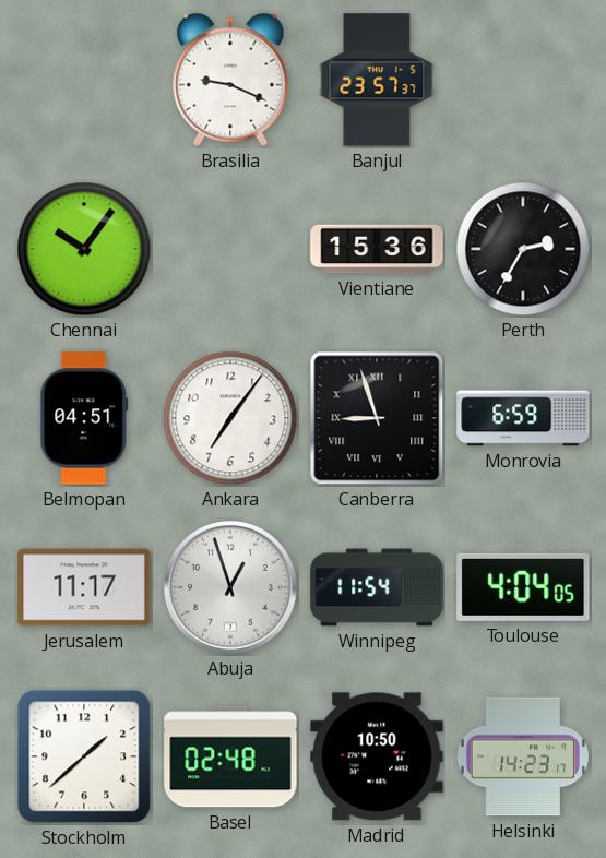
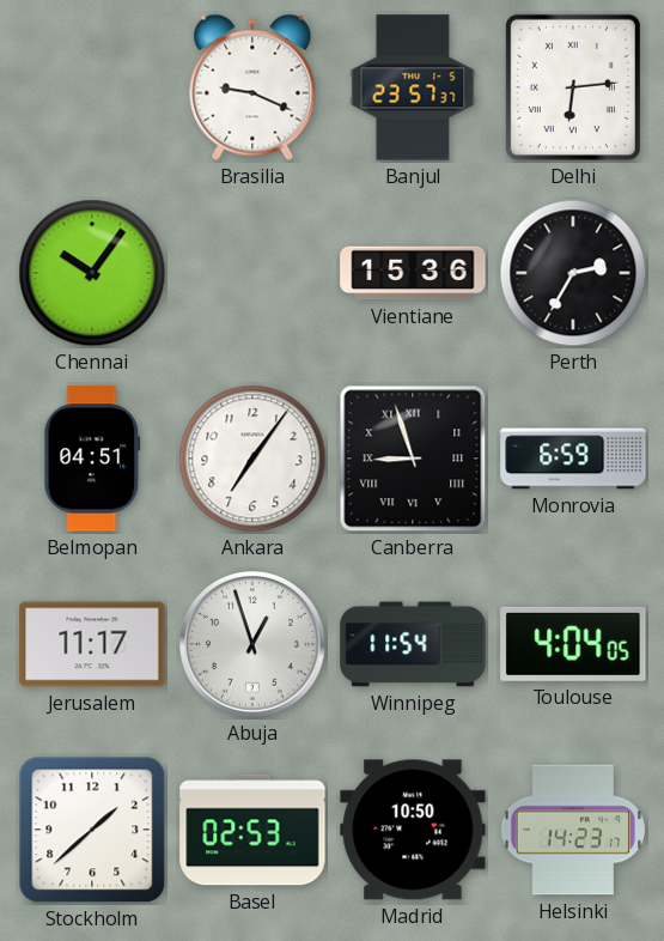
Delhi: none -> 6:14
Basel: 02:48 -> 02:53
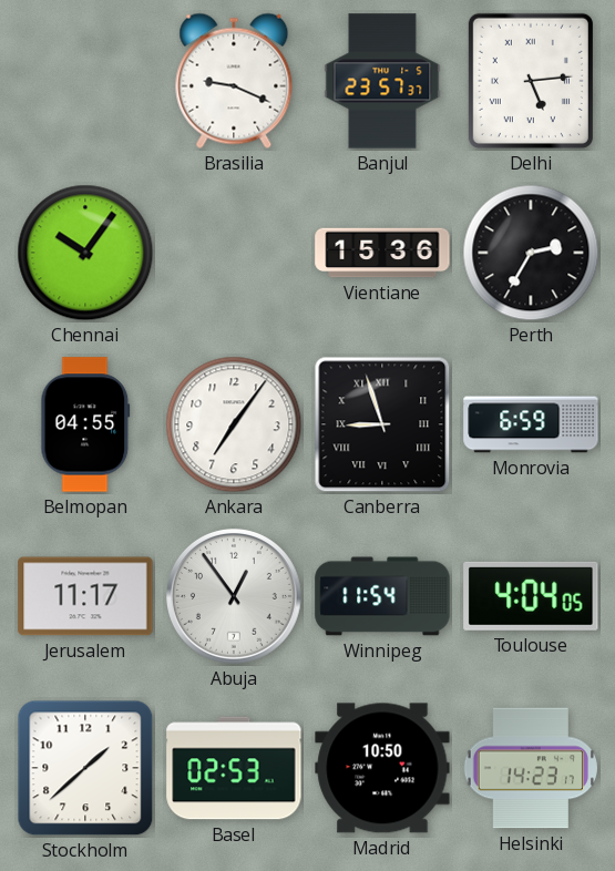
Delhi: 6:14 -> 5:14
Belmopan: 04:51 -> 04:55
Abuja: 12:57 -> 12:54
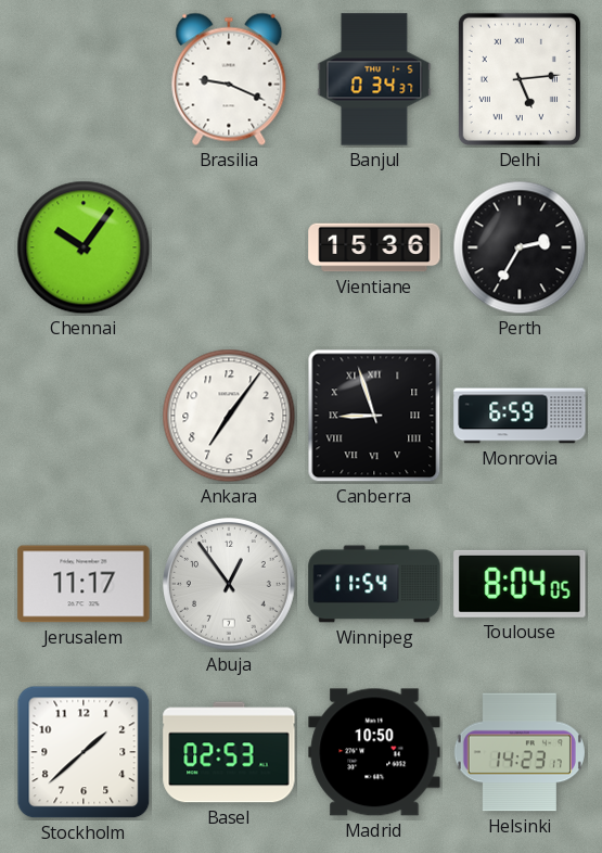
Banjul: 23:57 -> 0:34
Belmopan: 04:55 -> none
Toulouse: 4:04 -> 8:04
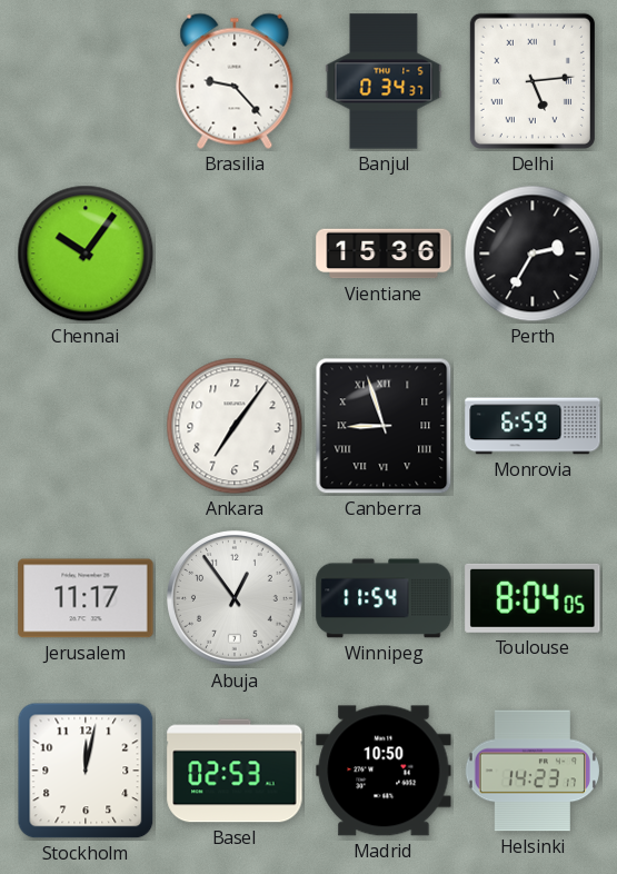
Brasilia: 9:19 -> 9:23
Stockholm: 1:38 -> 12:02
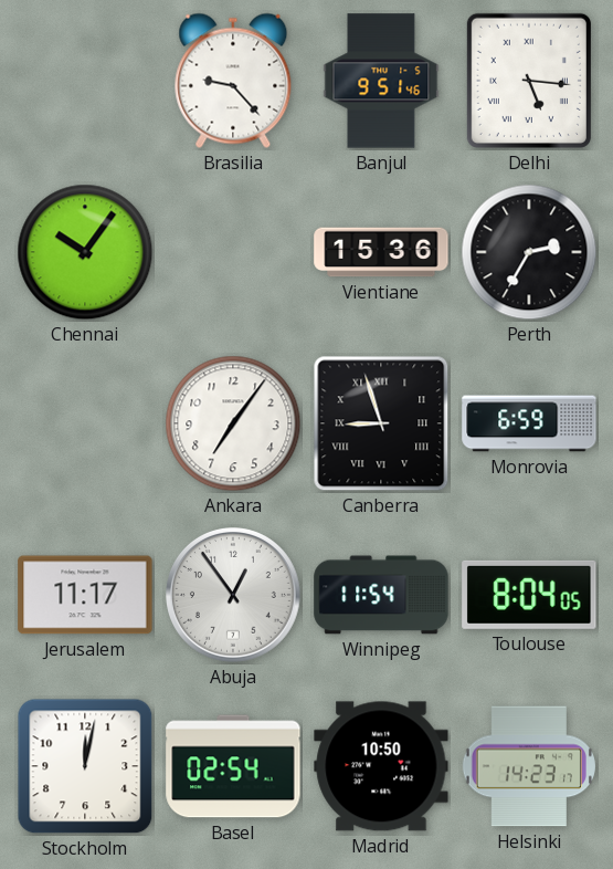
Banjul: 0:34 -> 9:51
Delhi: 5:14 -> 5:16
Basel: 02:53 -> 02:54
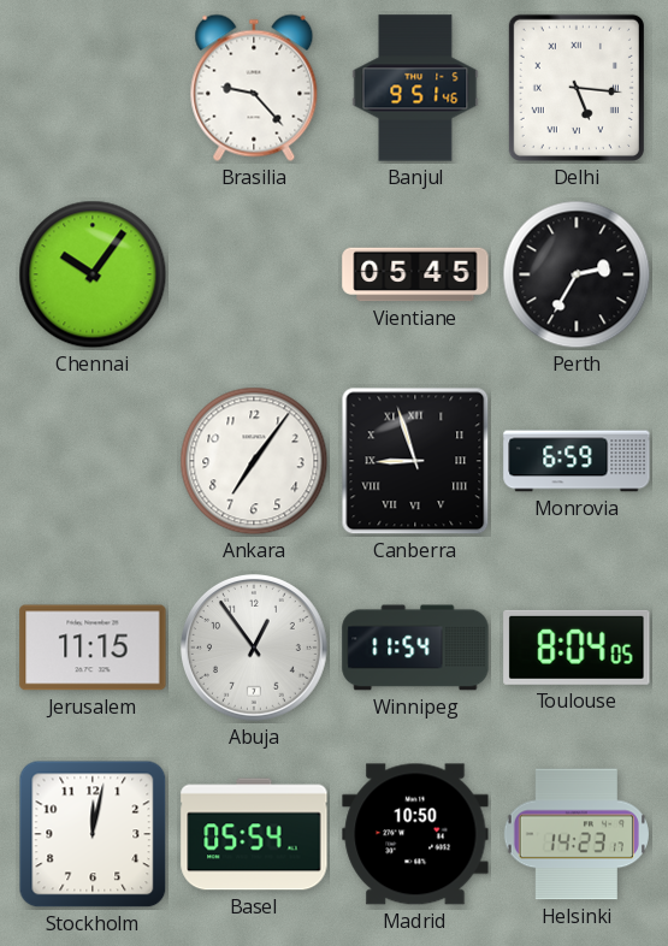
Vientiane: 15:36 -> 05:45
Jerusalem: 11:17 -> 11:15
Basel: 02:54 -> 05:54
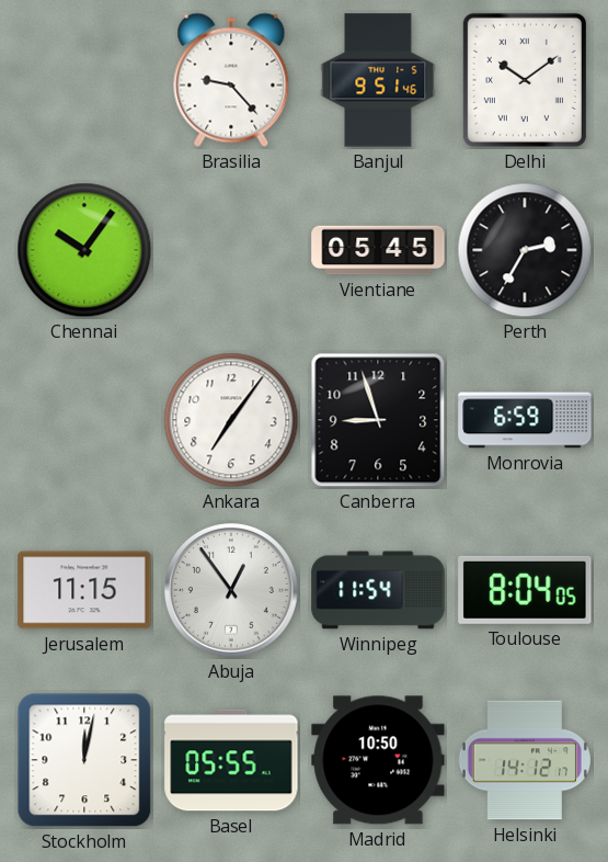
Delhi: 5:16 -> 10:09
Canberra numerals: Roman -> Arabic
Basel: 05:54 -> 05:55
Helsinki: 14:23 -> 14:12
